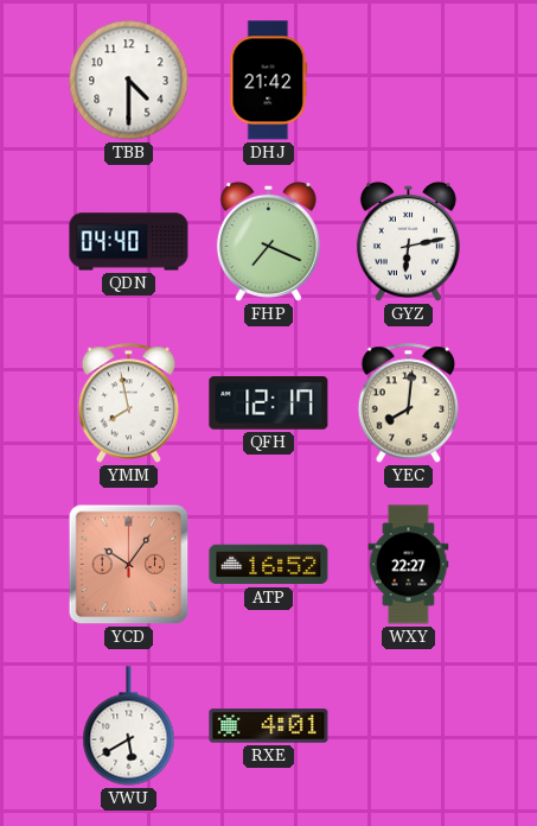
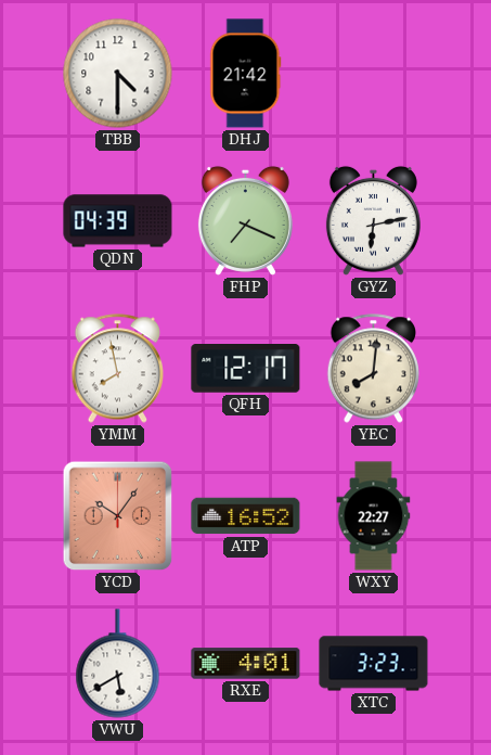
QDN: 04:40 -> 04:39
XTC: none -> 3:23
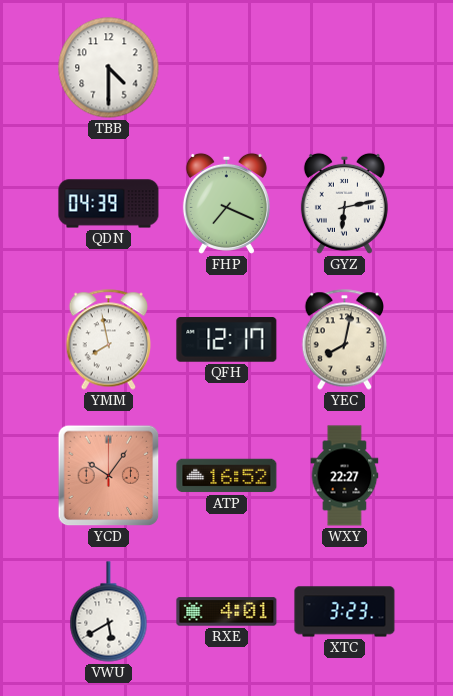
DHJ: 21:42 -> none
YEC: 8:01 -> 8:02
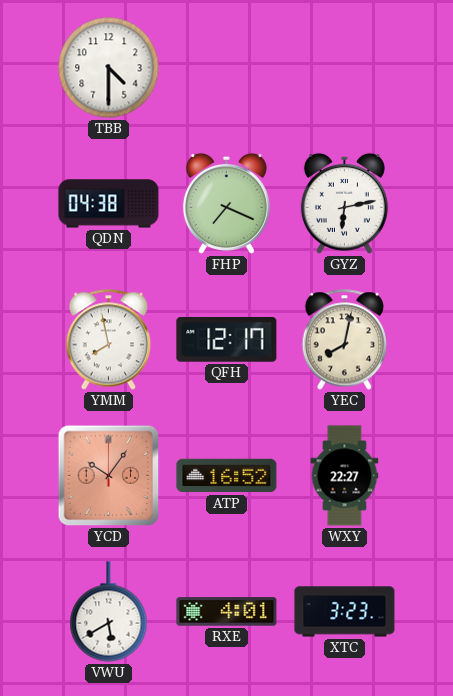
QDN: 04:39 -> 04:38
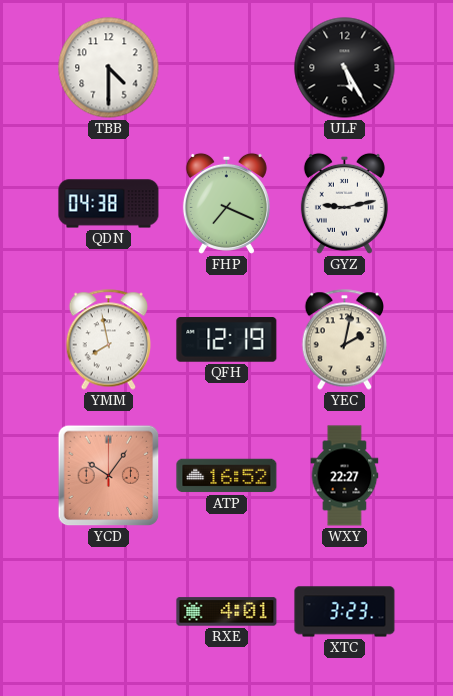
ULF: none -> 5:25
GYZ: 6:13 -> 9:13
QFH: 12:17 -> 12:19
YEC: 8:02 -> 2:02
VWU: 5:40 -> none
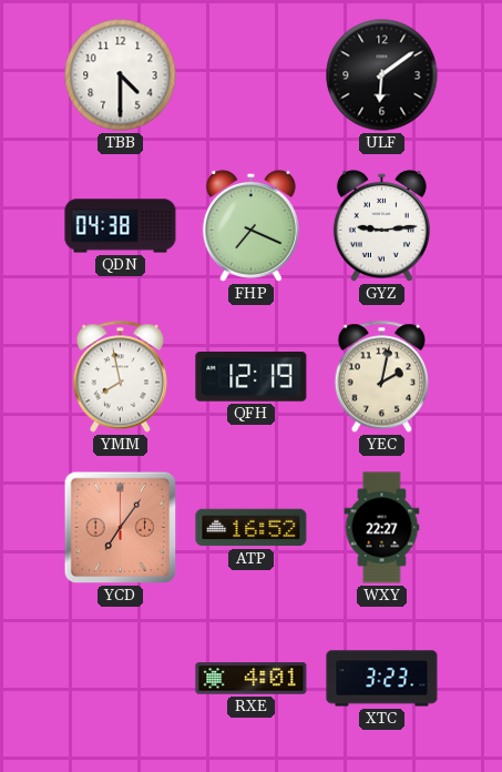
ULF: 5:25 -> 6:09
GYZ: 9:13 -> 9:14
YCD: 10:06 -> 7:06
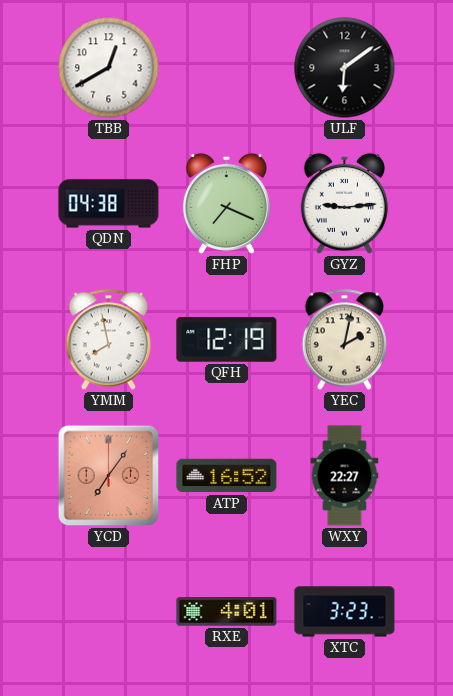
TBB: 4:30 -> 12:40
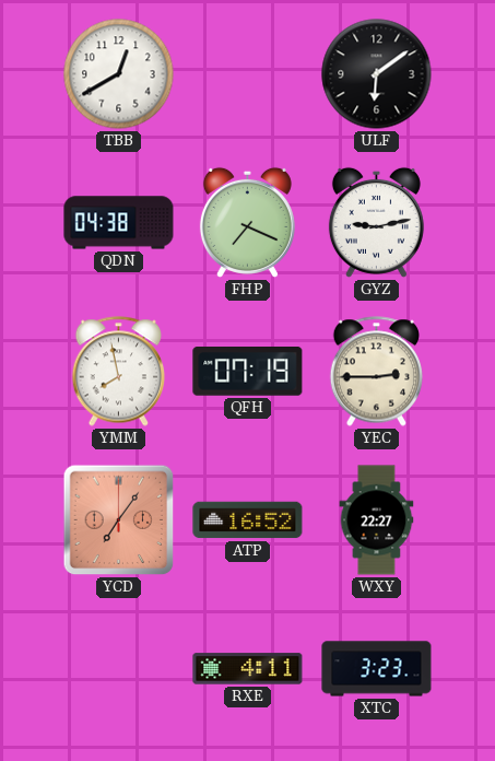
GYZ: 9:14 -> 9:13
QFH: 12:19 -> 07:19
YEC: 2:02 -> 2:45
RXE: 4:01 -> 4:11
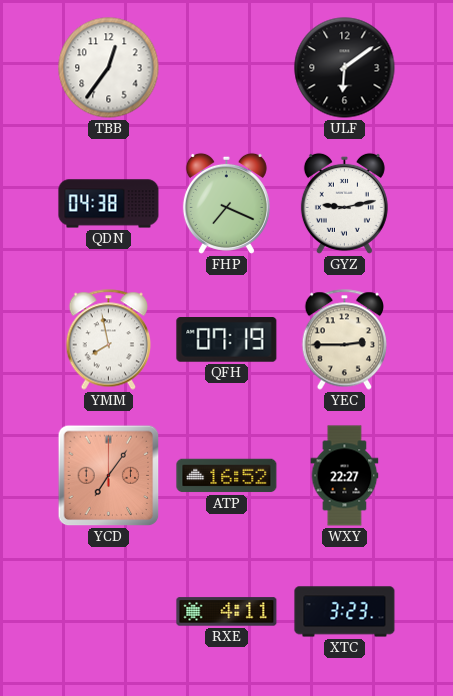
TBB: 12:40 -> 12:36
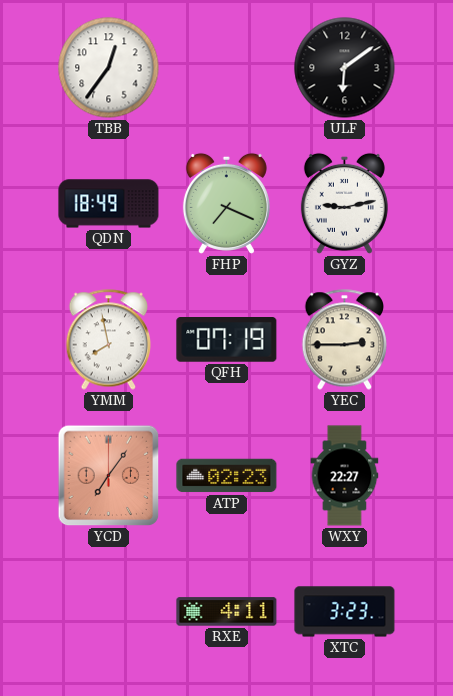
QDN: 04:38 -> 18:49
ATP: 16:52 -> 02:23
